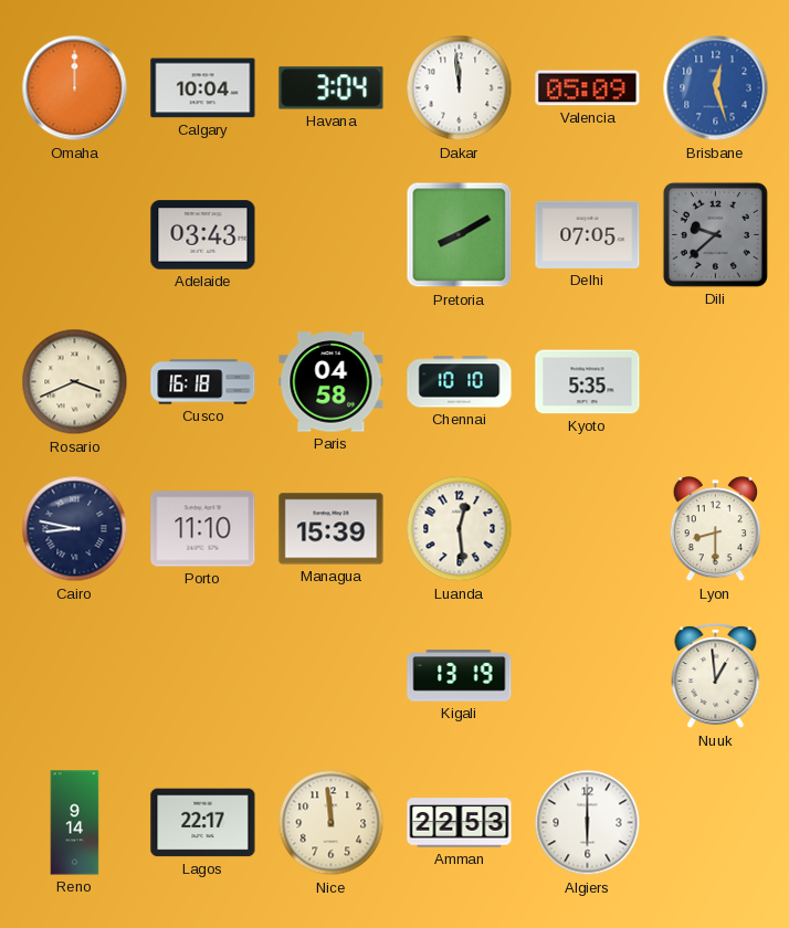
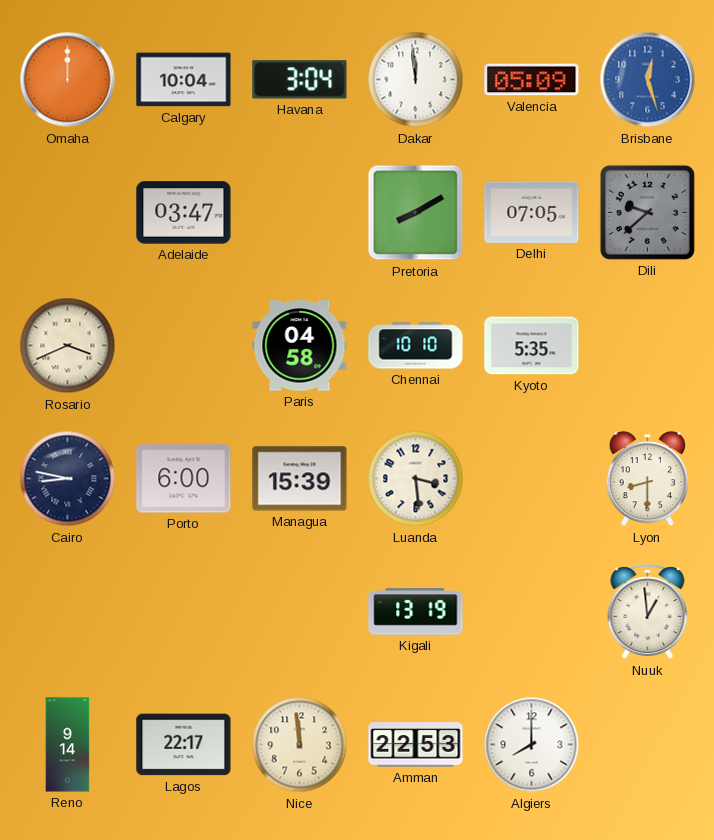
Adelaide: 03:43 -> 03:47
Cusco: 16:18 -> none
Porto: 11:10 -> 6:00
Luanda: 12:29 -> 3:29
Algiers: 6:00 -> 8:00
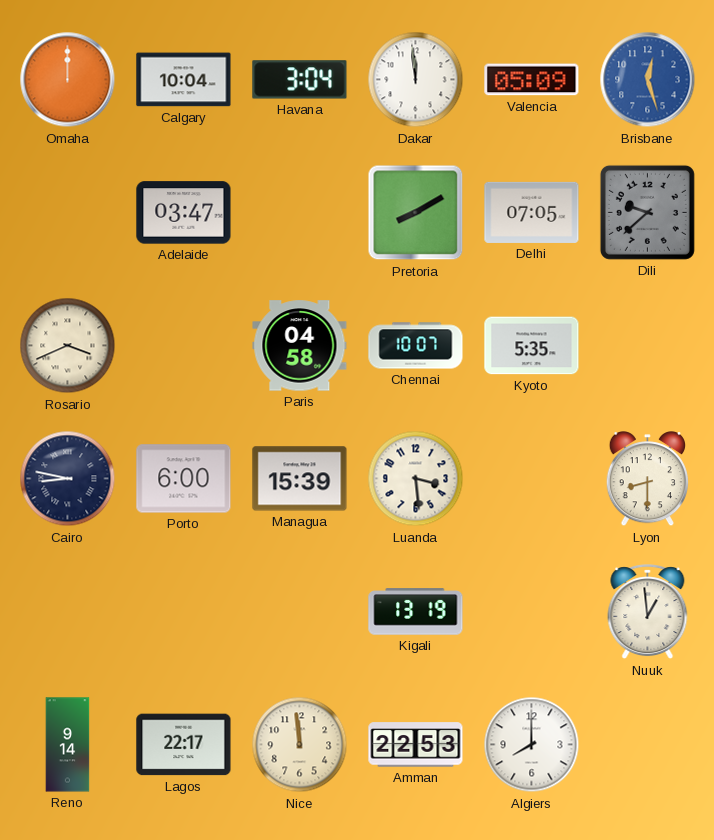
Chennai: 10:10 -> 10:07
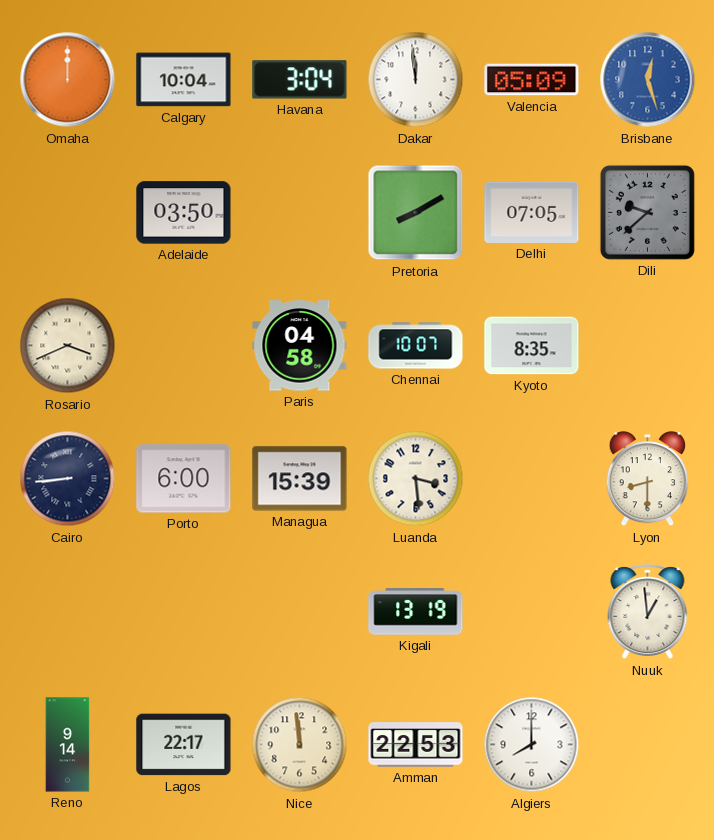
Adelaide: 03:47 -> 03:50
Kyoto: 5:35 -> 8:35
Cairo: 8:47 -> 8:44
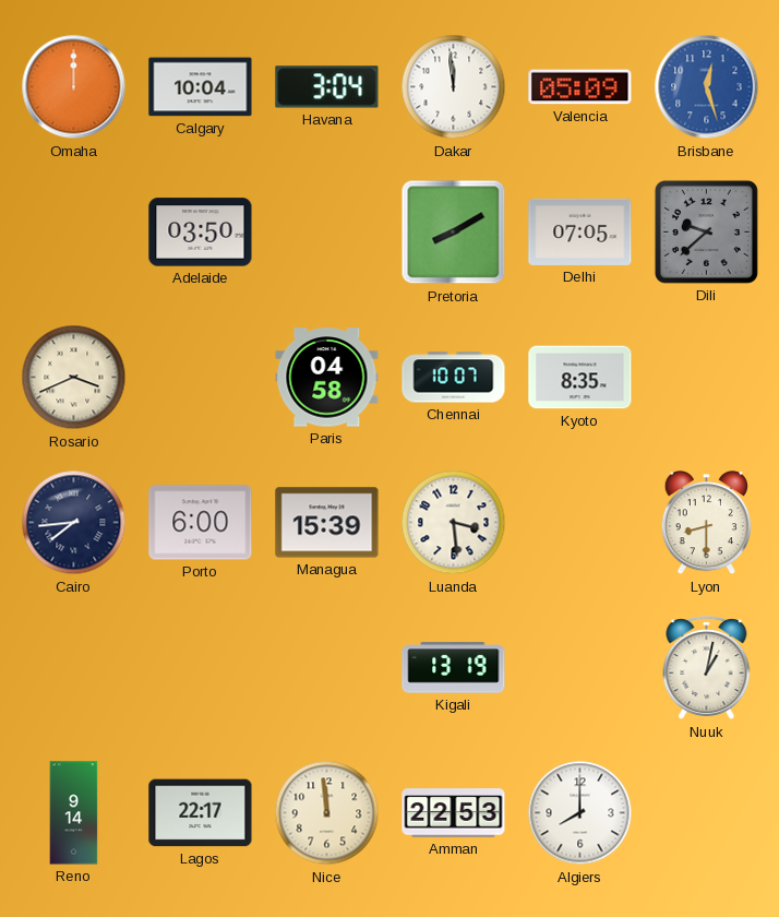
Cairo: 8:44 -> 7:44
Nuuk: 12:59 -> 1:02
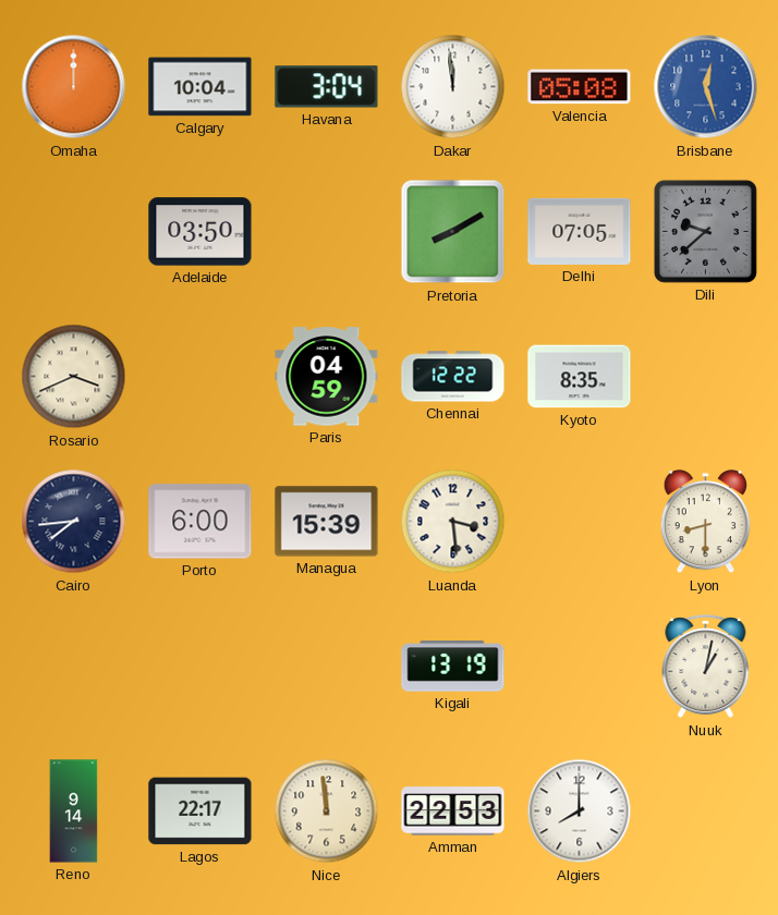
Valencia: 05:09 -> 05:08
Paris: 04:58 -> 04:59
Chennai: 10:07 -> 12:22
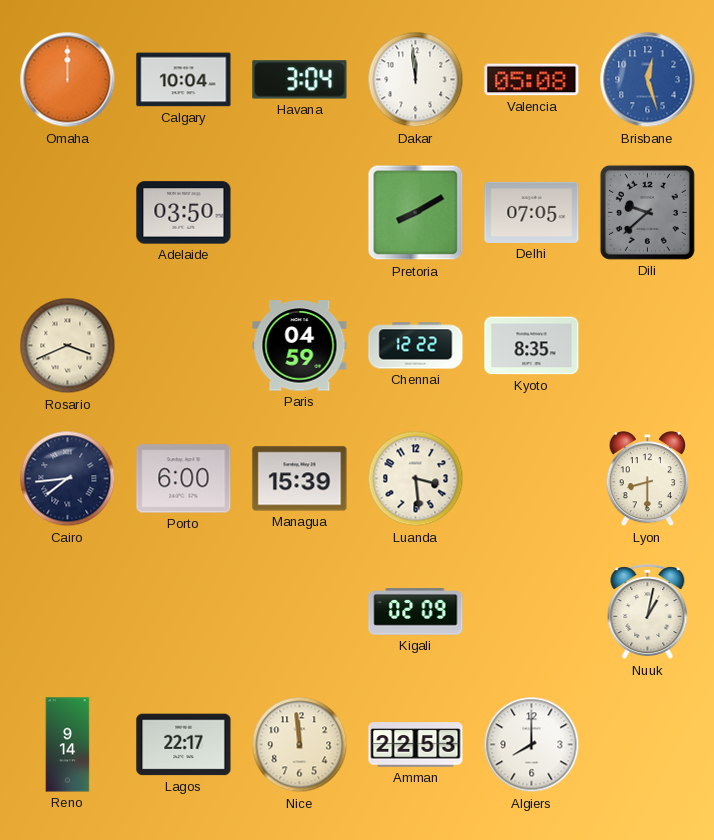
Kigali: 13:19 -> 02:09
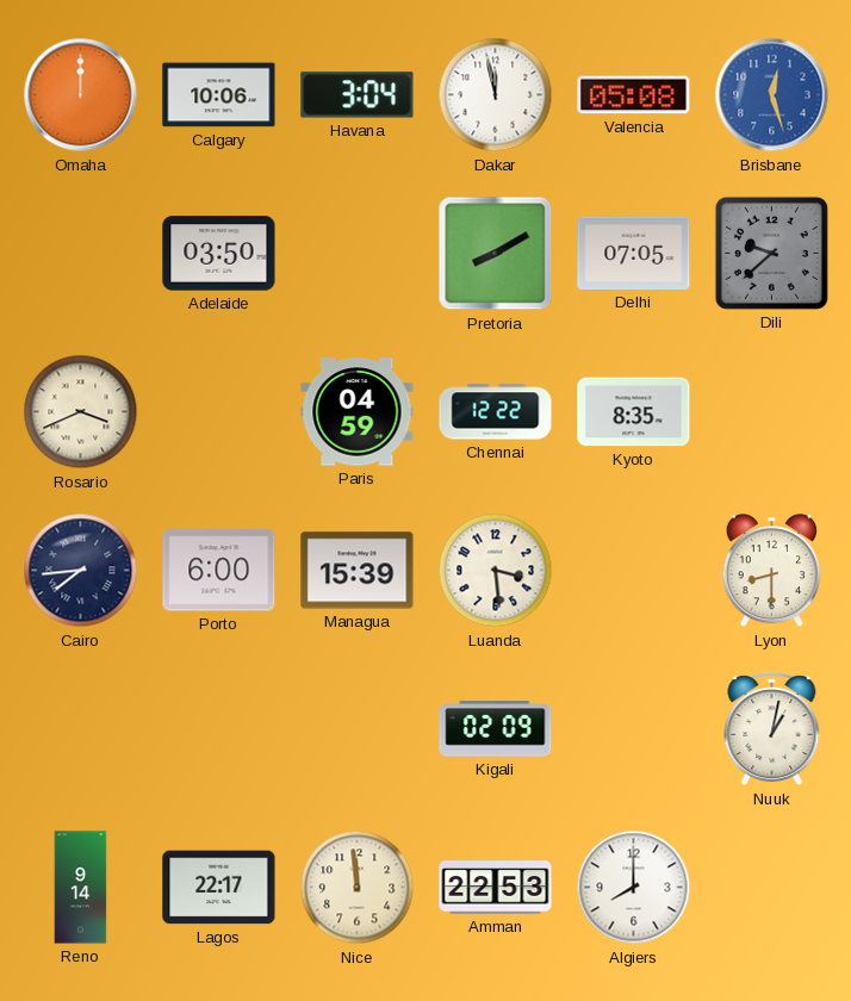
Calgary: 10:04 -> 10:06
Dakar: 11:59 -> 11:58
